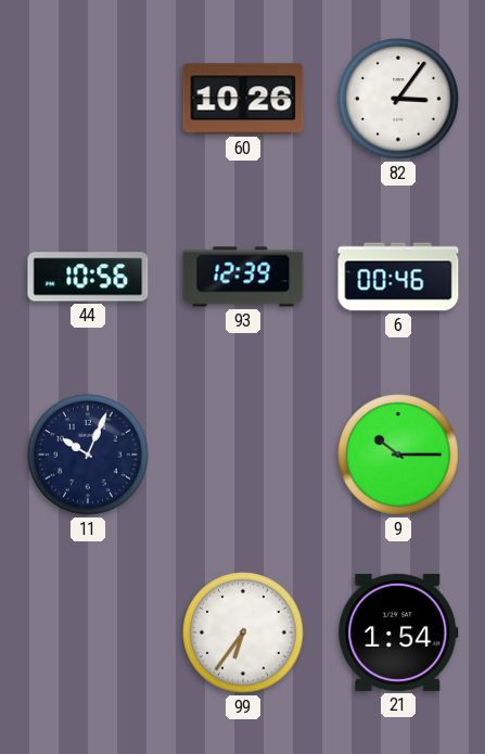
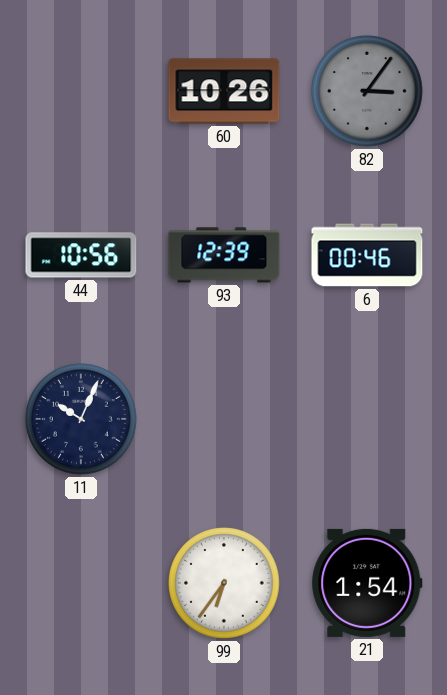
82 dial: white -> grey
9: 10:15 -> none
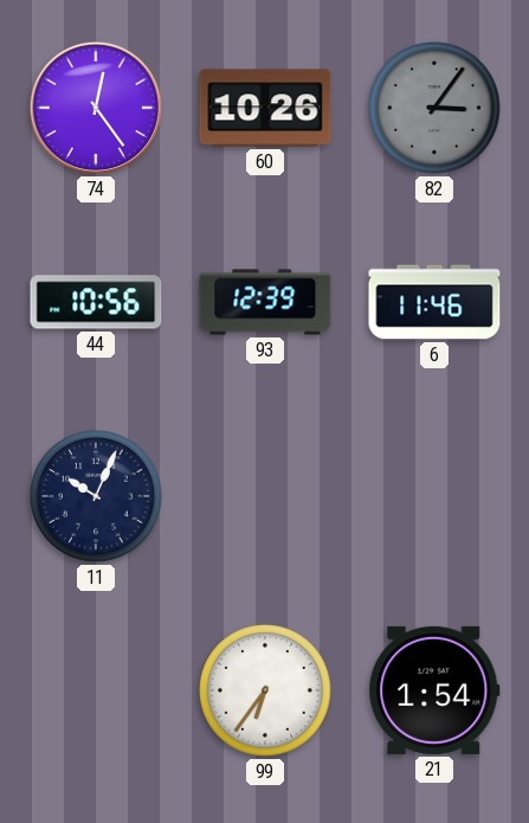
74: none -> 12:24
6: 00:46 -> 11:46
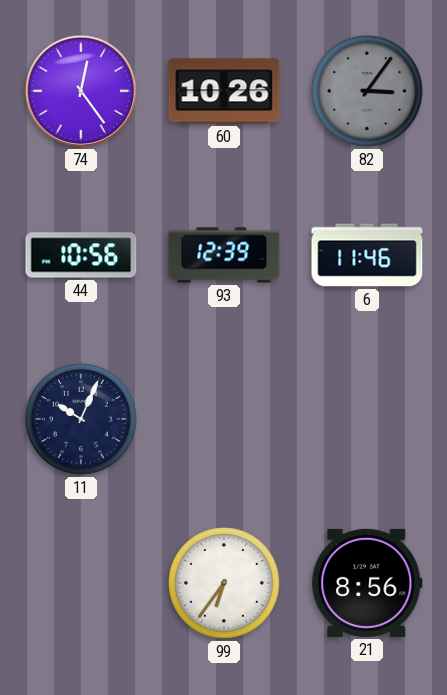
21: 1:54 -> 8:56
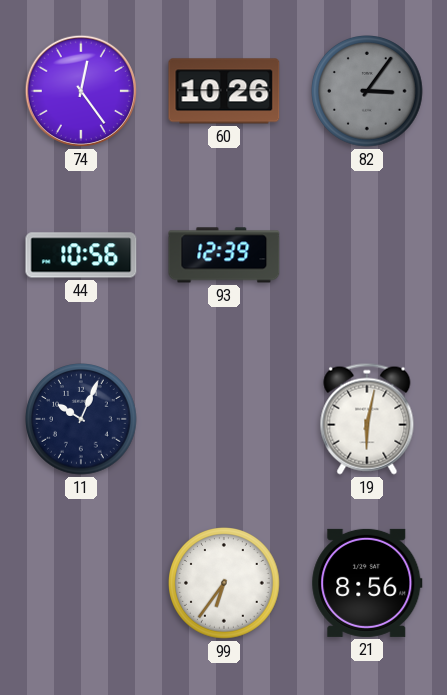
6: 11:46 -> none
19: none -> 6:02
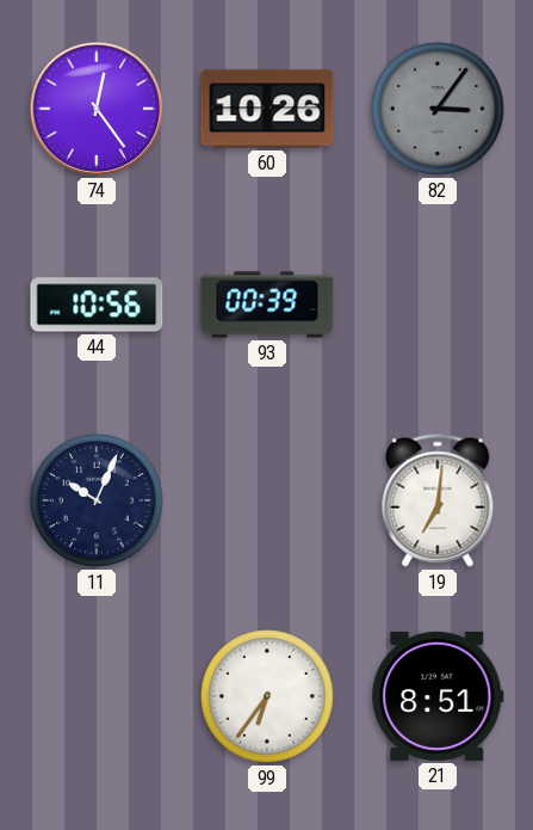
93: 12:39 -> 00:39
19: 6:02 -> 7:01
21: 8:56 -> 8:51
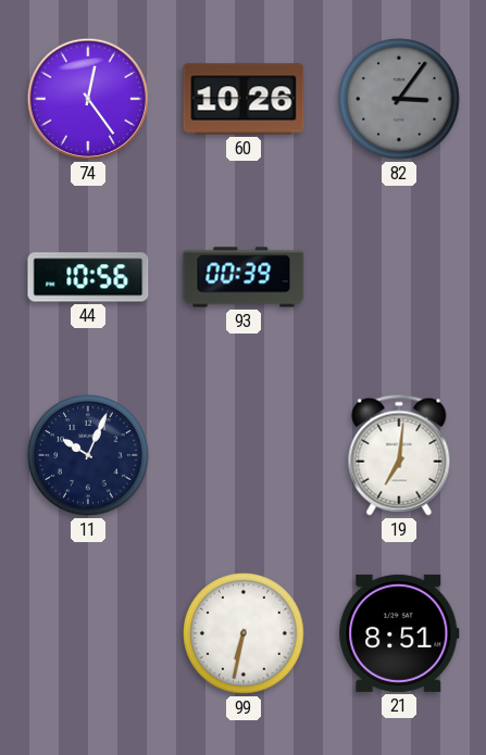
99: 6:36 -> 6:32
